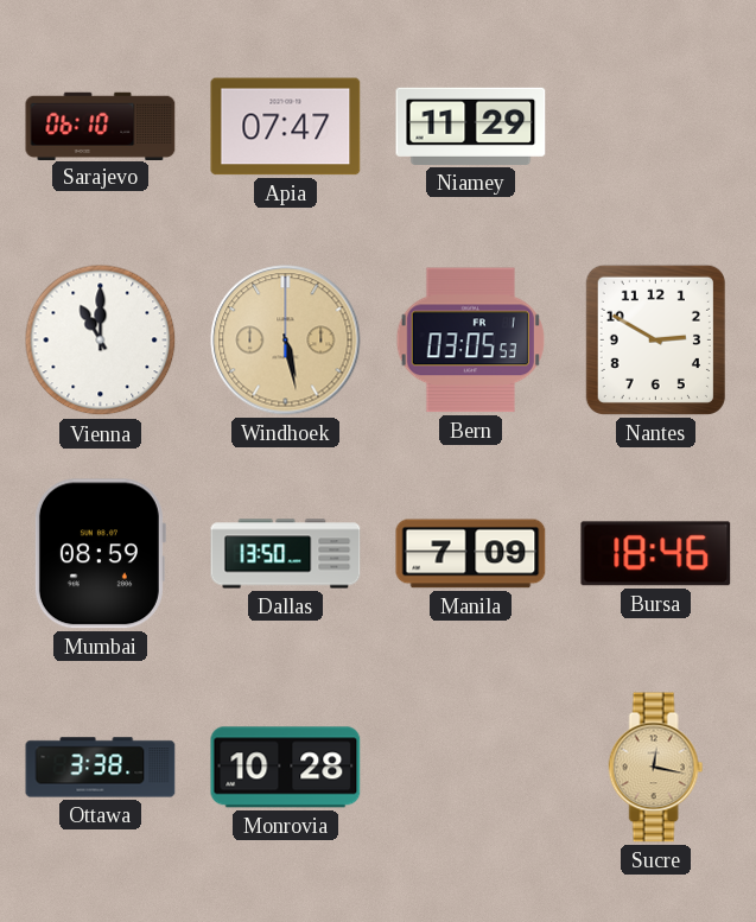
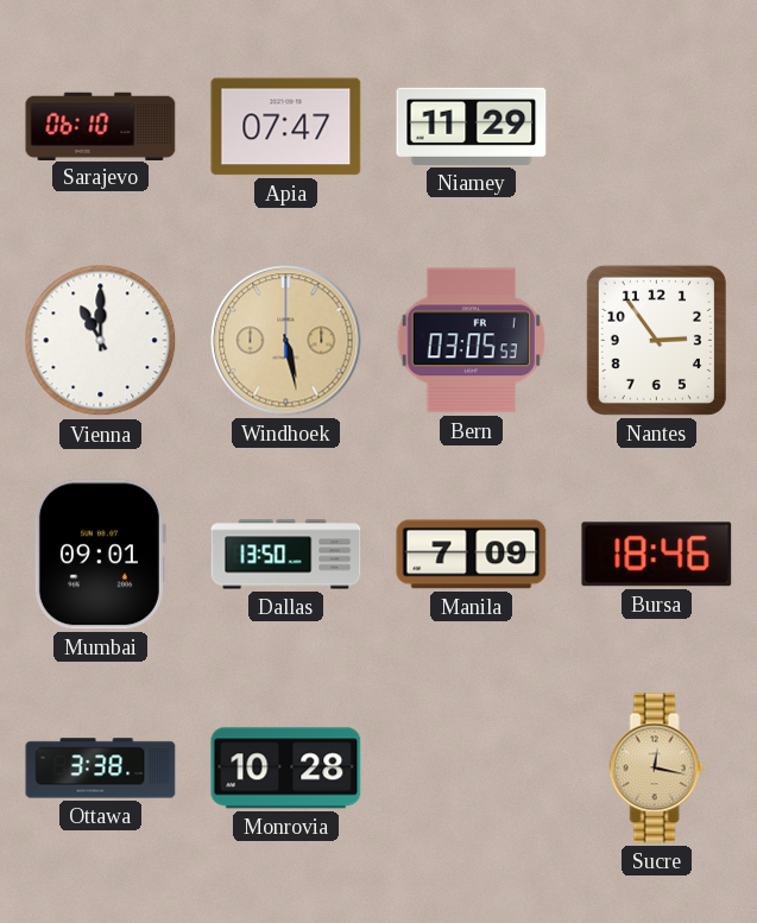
Nantes: 2:50 -> 2:54
Mumbai: 08:59 -> 09:01
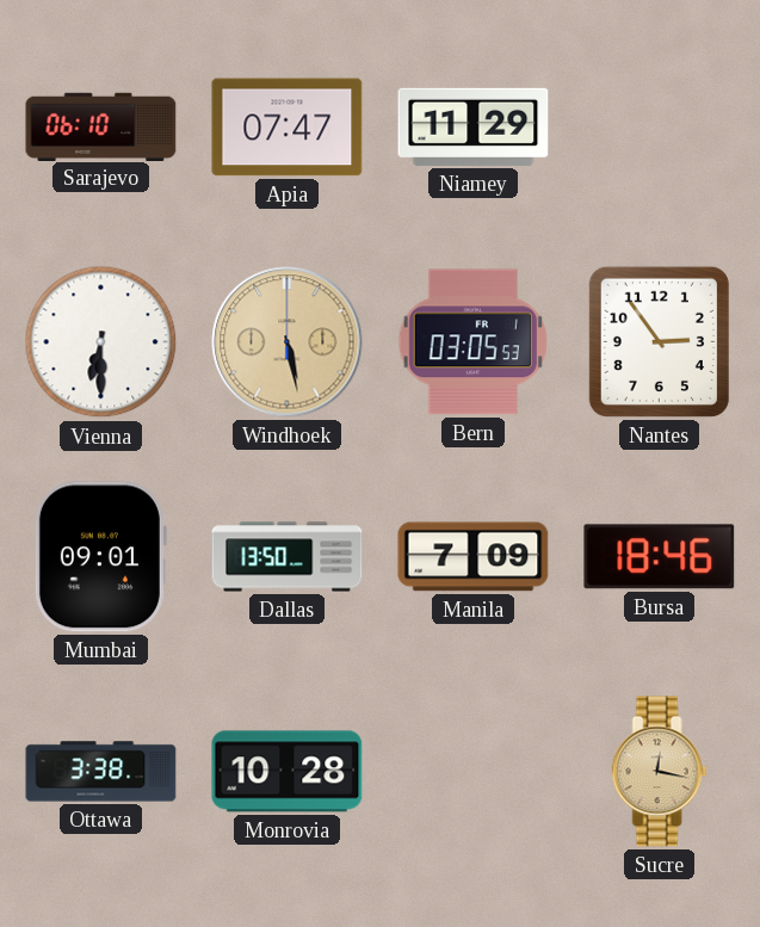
Vienna: 11:00 -> 6:30
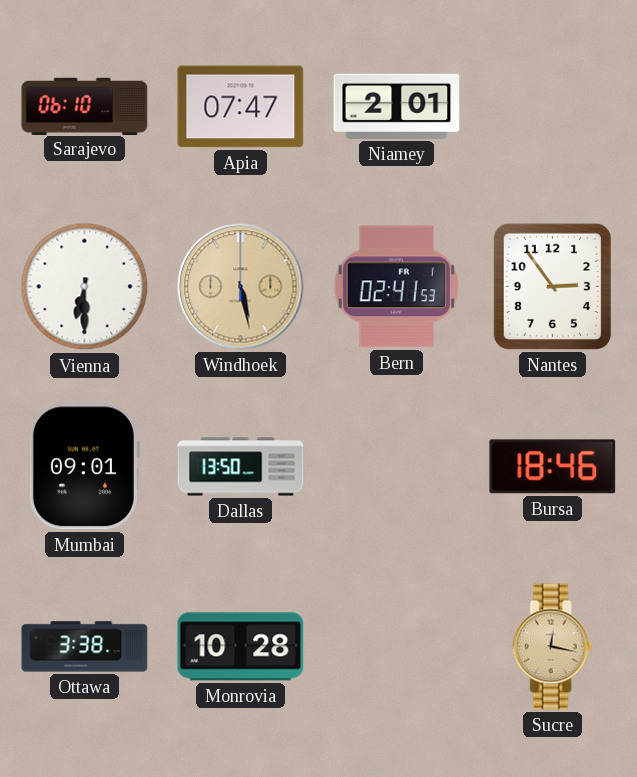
Niamey: 11:29 -> 2:01
Bern: 03:05 -> 02:41
Manila: 7:09 -> none
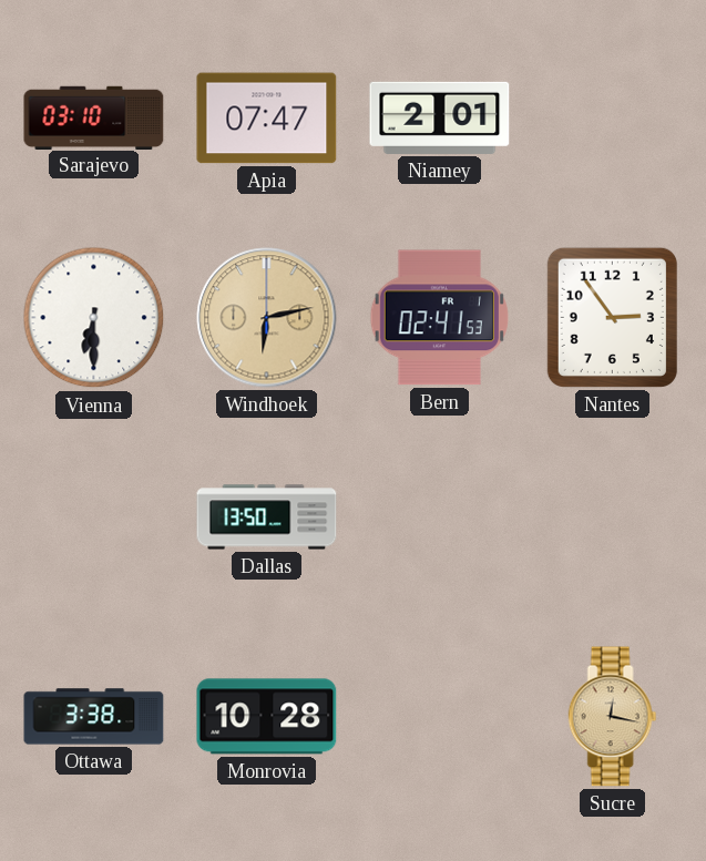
Sarajevo: 06:10 -> 03:10
Windhoek: 5:28 -> 6:13
Mumbai: 09:01 -> none
Bursa: 18:46 -> none
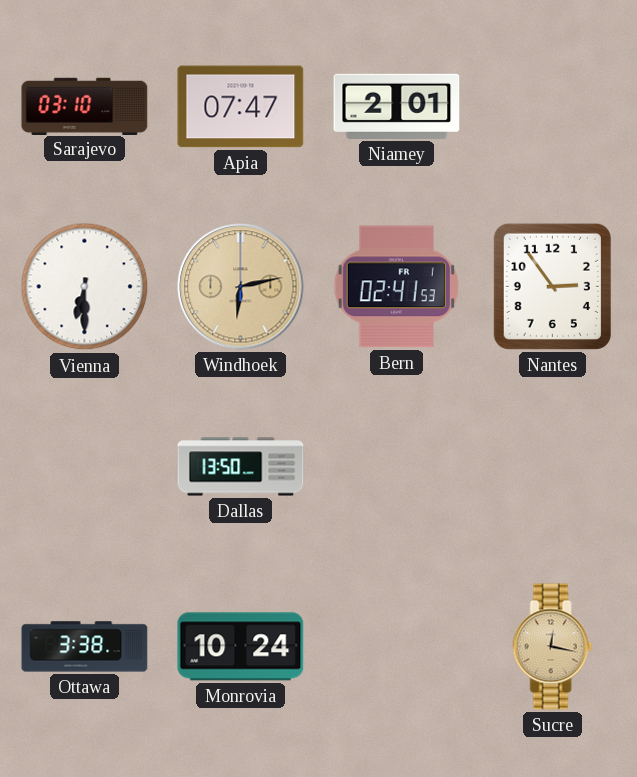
Monrovia: 10:28 -> 10:24
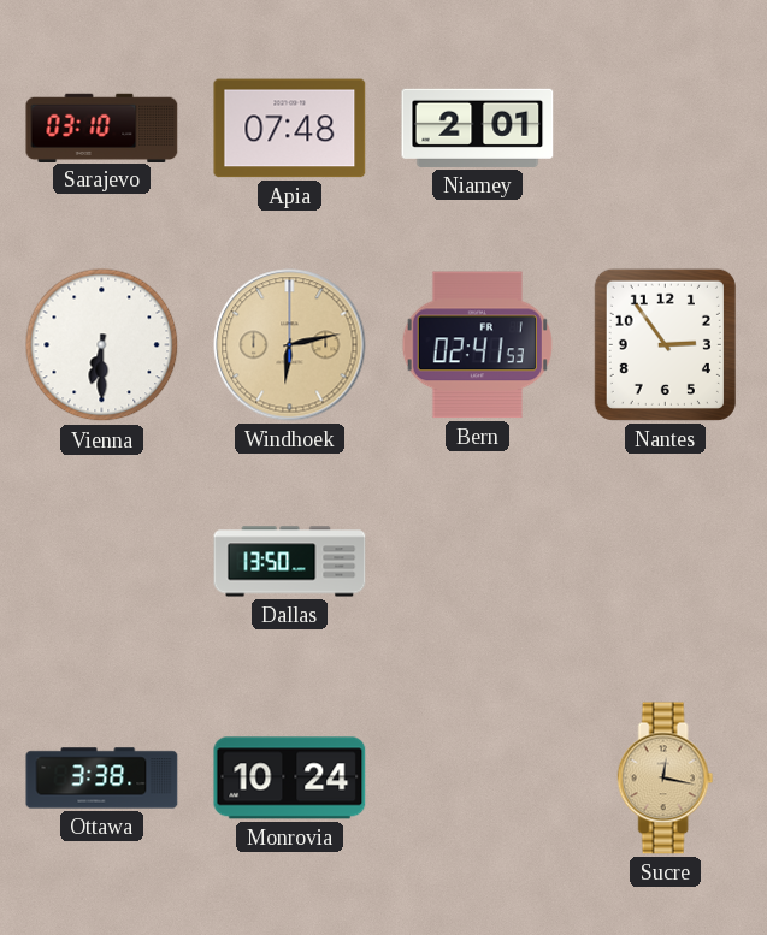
Apia: 07:47 -> 07:48
